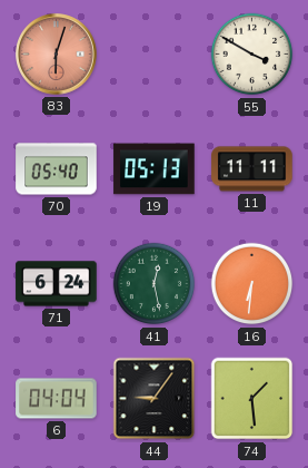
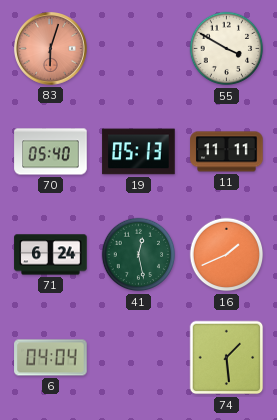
16: 6:31 -> 1:41
44: 9:06 -> none
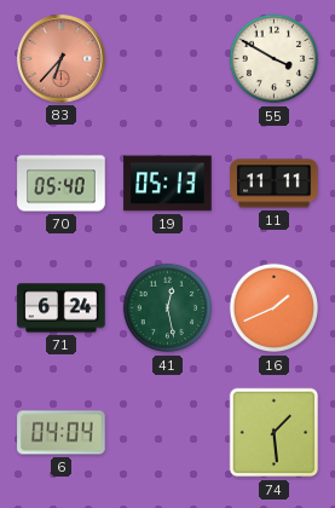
83: 6:03 -> 6:37
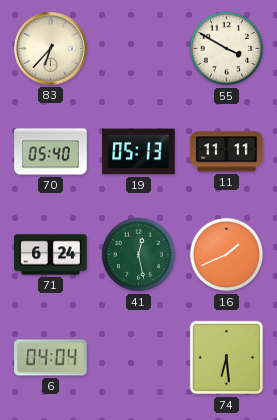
83 dial: salmon -> cream
74: 1:29 -> 6:29
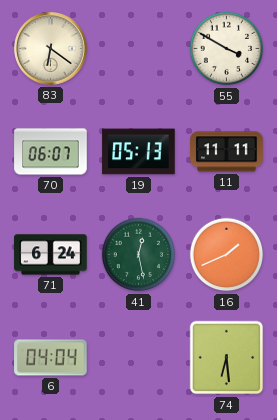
83: 6:37 -> 6:21
70: 05:40 -> 06:07
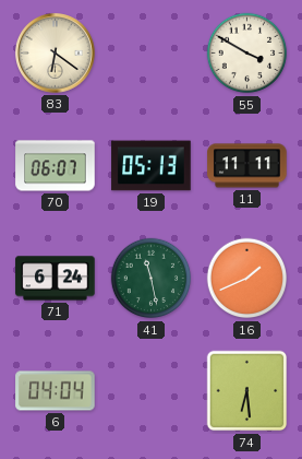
41: 12:28 -> 11:28
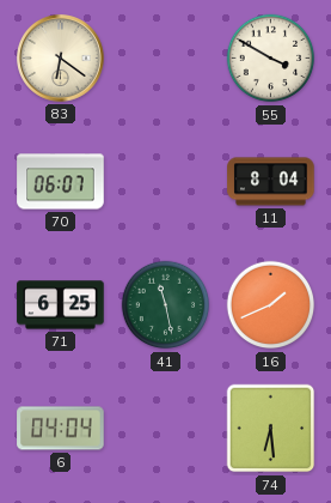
19: 05:13 -> none
11: 11:11 -> 8:04
71: 6:24 -> 6:25
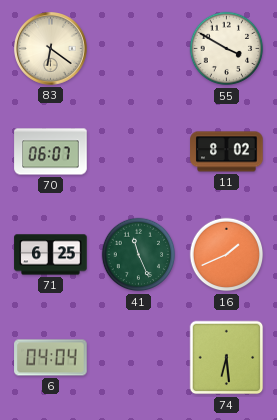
11: 8:04 -> 8:02
41: 11:28 -> 11:26
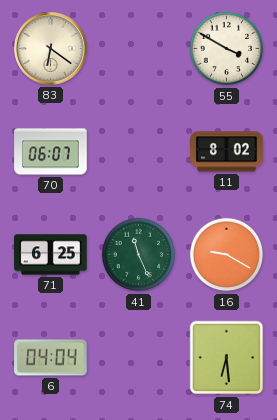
16: 1:41 -> 9:20
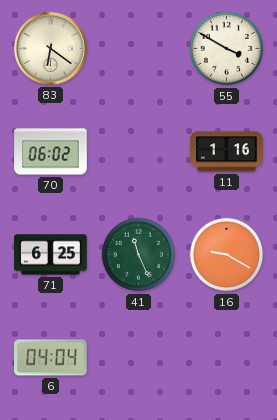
70: 06:07 -> 06:02
11: 8:02 -> 1:16
74: 6:29 -> none
